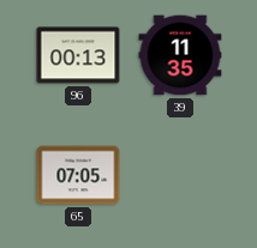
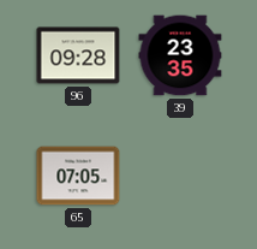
96: 00:13 -> 09:28
39: 11:35 -> 23:35
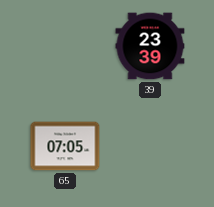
96: 09:28 -> none
39: 23:35 -> 23:39
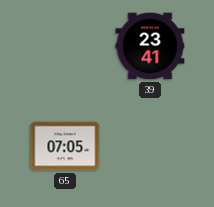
39: 23:39 -> 23:41
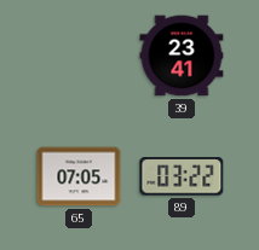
89: none -> 03:22
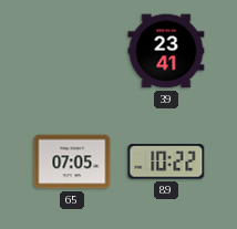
89: 03:22 -> 10:22
